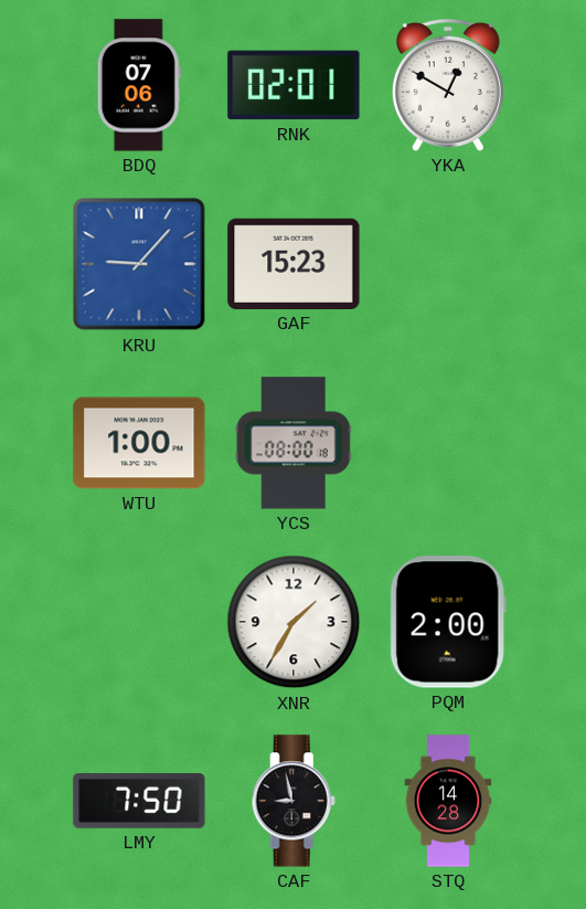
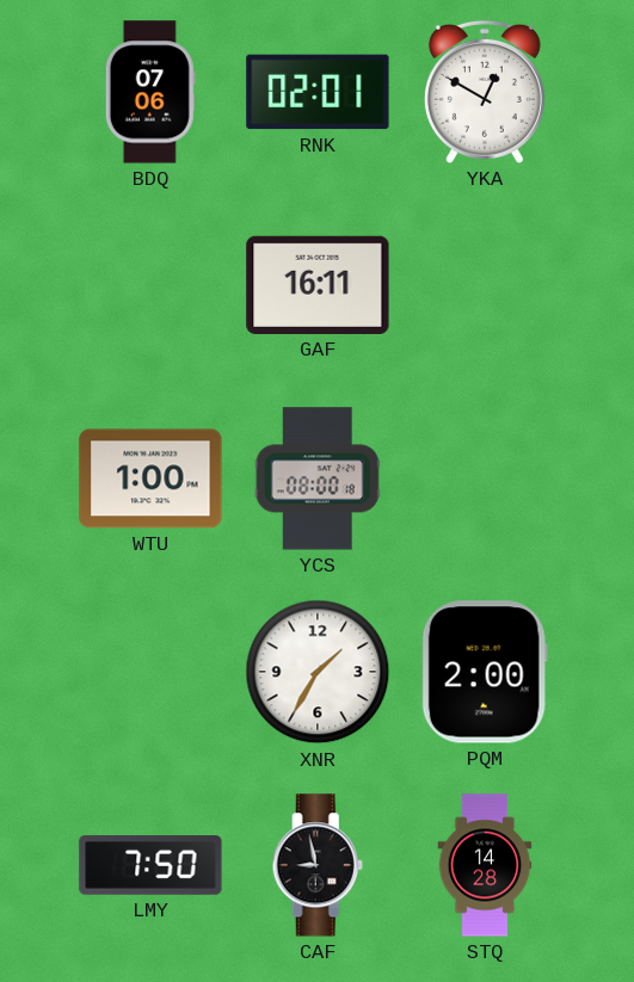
KRU: 9:07 -> none
GAF: 15:23 -> 16:11
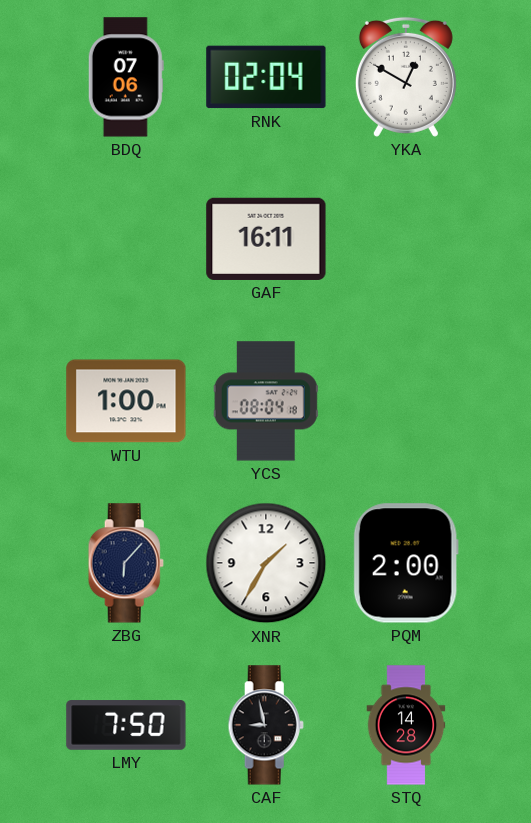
RNK: 02:01 -> 02:04
YCS: 08:00 -> 08:04
ZBG: none -> 6:07
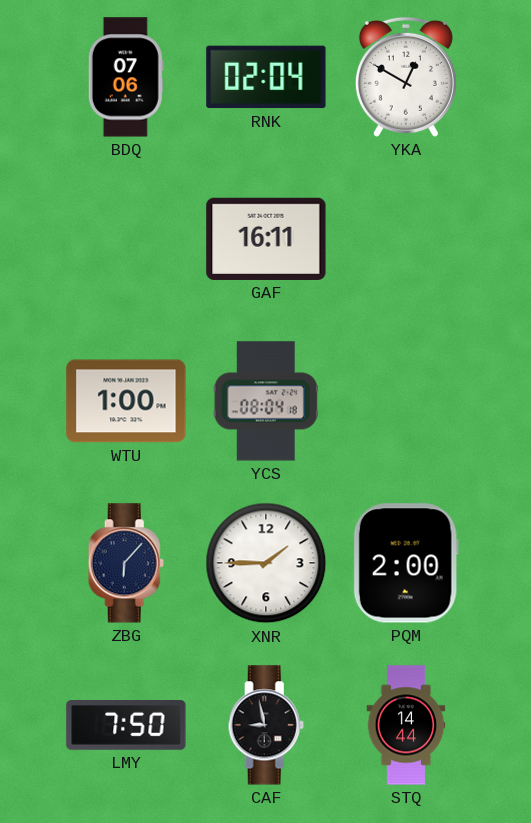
XNR: 1:35 -> 1:45
STQ: 14:28 -> 14:44
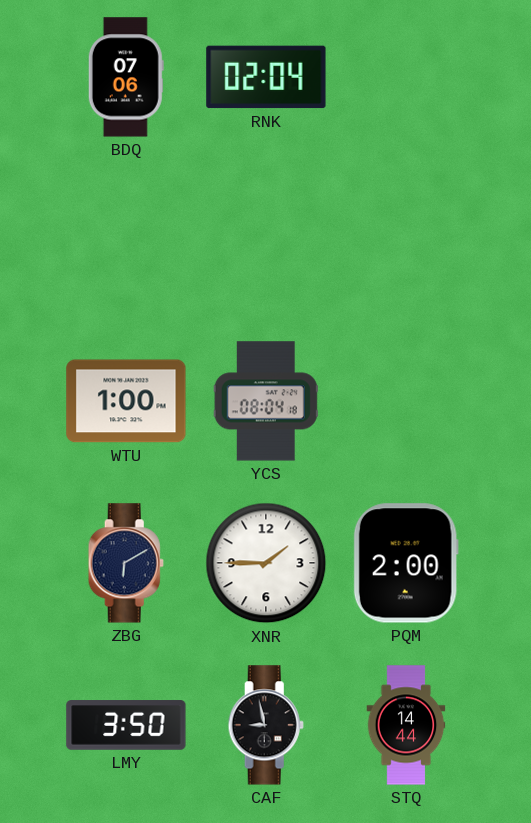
YKA: 12:50 -> none
GAF: 16:11 -> none
ZBG: 6:07 -> 6:10
LMY: 7:50 -> 3:50
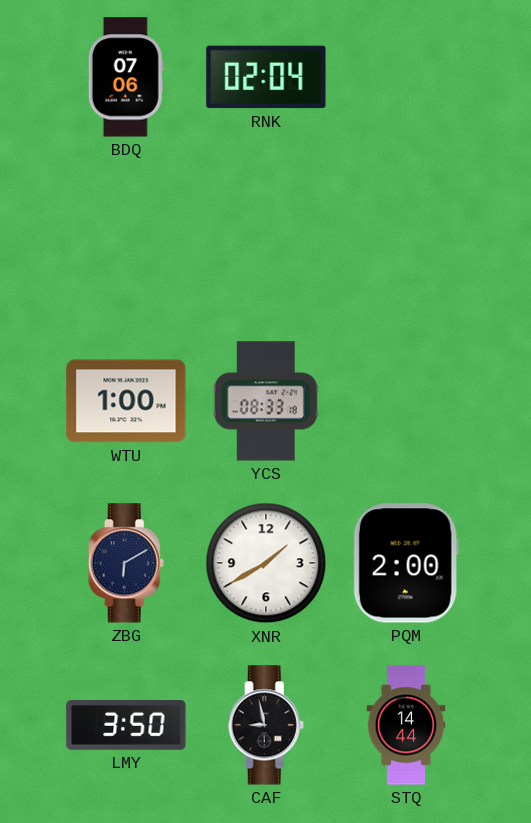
YCS: 08:04 -> 08:33
XNR: 1:45 -> 1:40
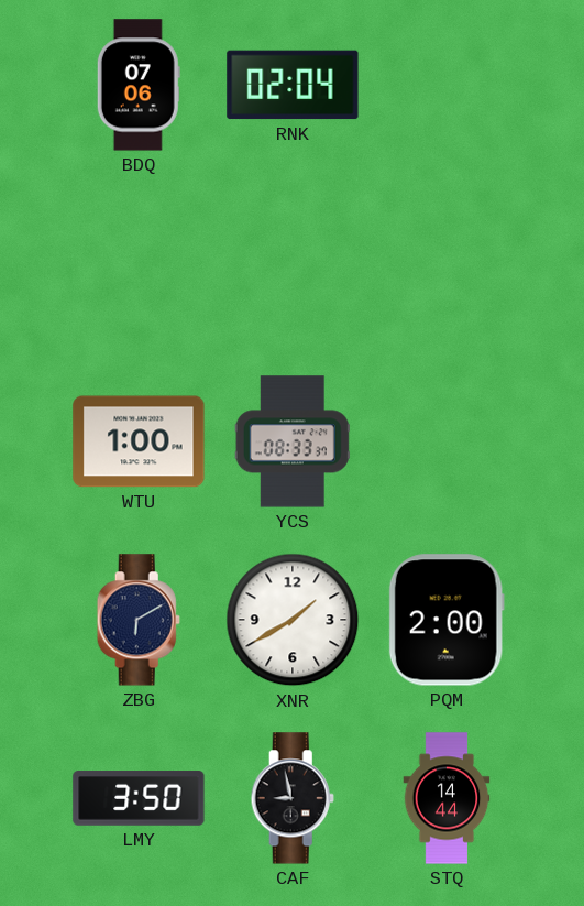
YCS: 08:33:18 -> 08:33:37
